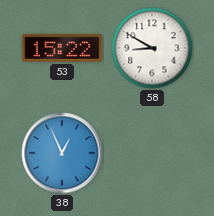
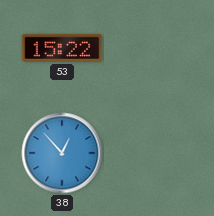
58: 8:50 -> none
38: 12:56 -> 12:53
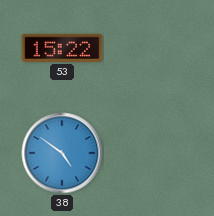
38: 12:53 -> 4:51
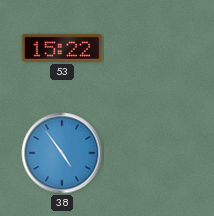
38: 4:51 -> 4:54
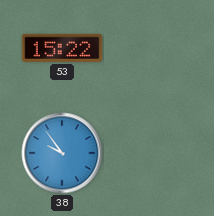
38: 4:54 -> 9:54
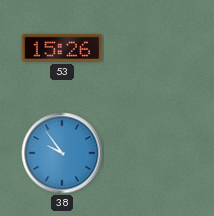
53: 15:22 -> 15:26
